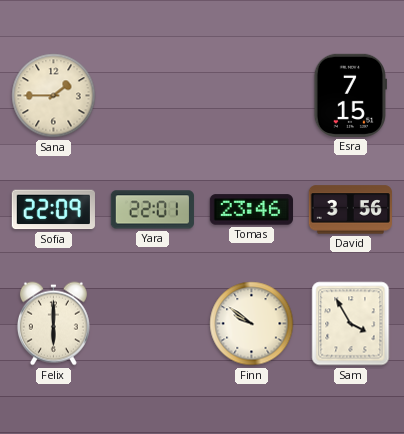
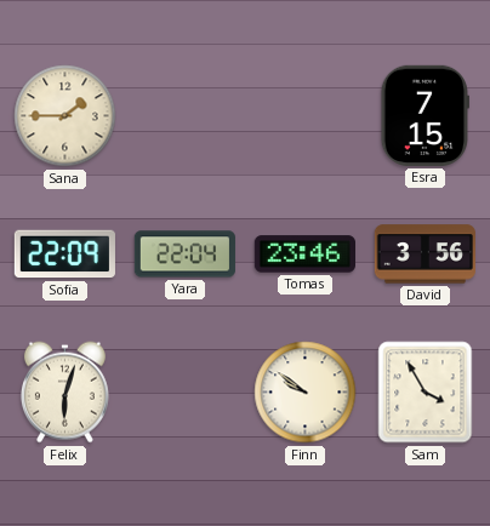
Yara: 22:01 -> 22:04
Felix: 6:00 -> 6:03
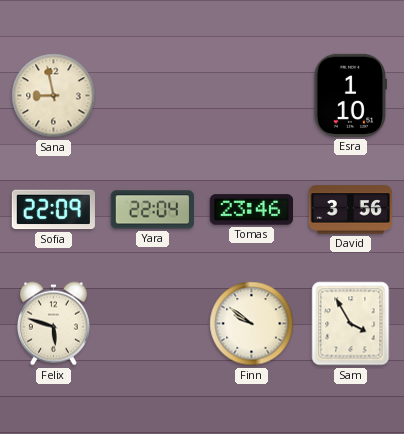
Sana: 1:45 -> 8:58
Esra: 7:15 -> 1:10
Felix: 6:03 -> 5:48
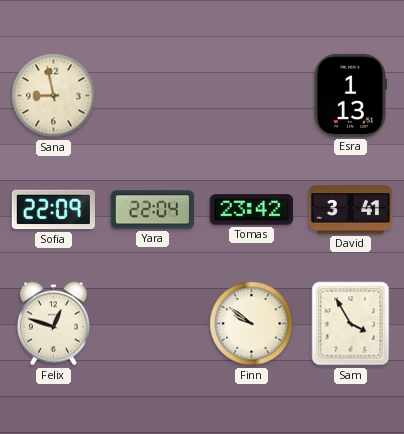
Esra: 1:10 -> 1:13
Tomas: 23:46 -> 23:42
David: 3:56 -> 3:41
Felix: 5:48 -> 12:48
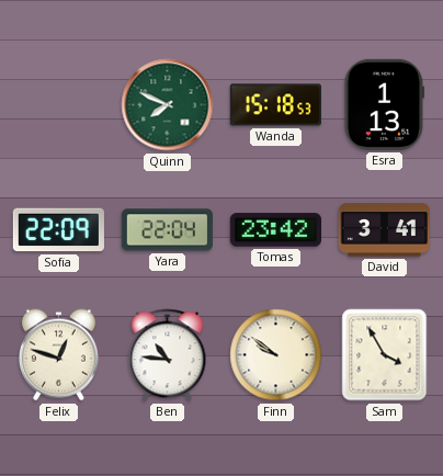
Sana: 8:58 -> none
Quinn: none -> 7:49
Wanda: none -> 15:18
Ben: none -> 10:46
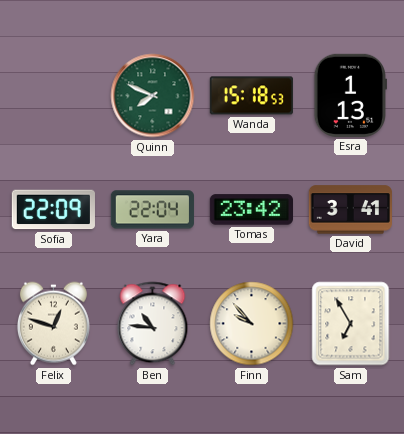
Finn: 9:51 -> 9:53
Sam: 3:55 -> 6:55
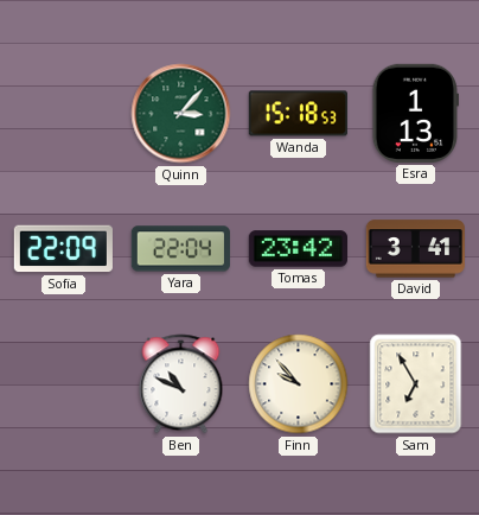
Quinn: 7:49 -> 3:07
Felix: 12:48 -> none
Ben: 10:46 -> 10:49
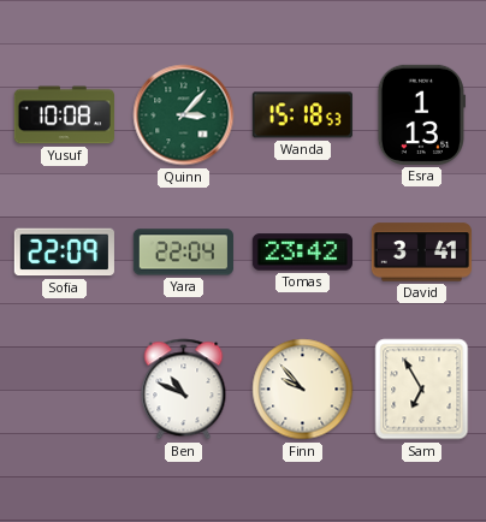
Yusuf: none -> 10:08
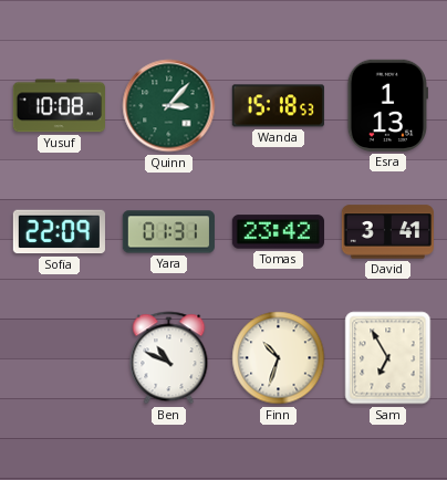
Yara: 22:04 -> 01:31
Finn: 9:53 -> 10:33
